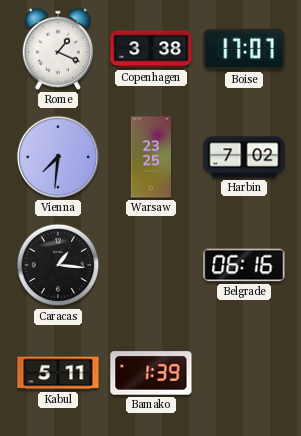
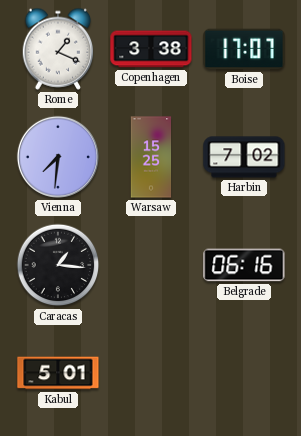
Warsaw: 23:25 -> 15:25
Kabul: 5:11 -> 5:01
Bamako: 1:39 -> none
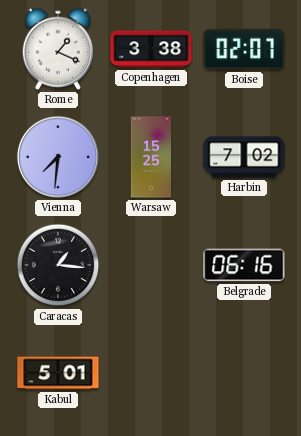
Boise: 17:07 -> 02:07
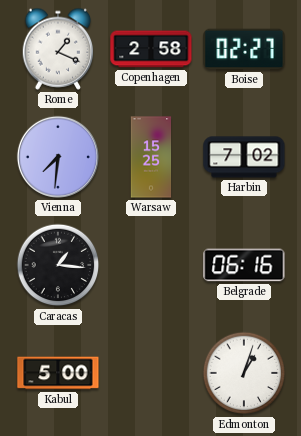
Copenhagen: 3:38 -> 2:58
Boise: 02:07 -> 02:27
Kabul: 5:01 -> 5:00
Edmonton: none -> 1:03
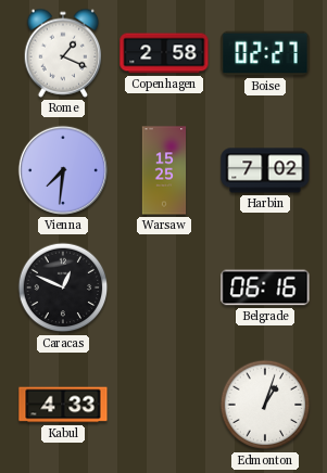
Caracas: 1:16 -> 12:49
Kabul: 5:00 -> 4:33
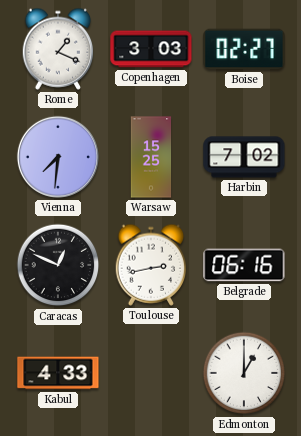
Copenhagen: 2:58 -> 3:03
Toulouse: none -> 2:43
Edmonton: 1:03 -> 1:00
